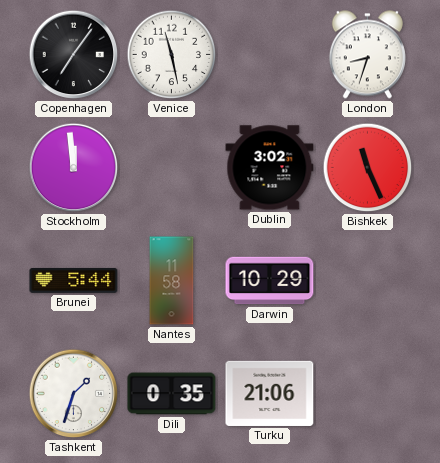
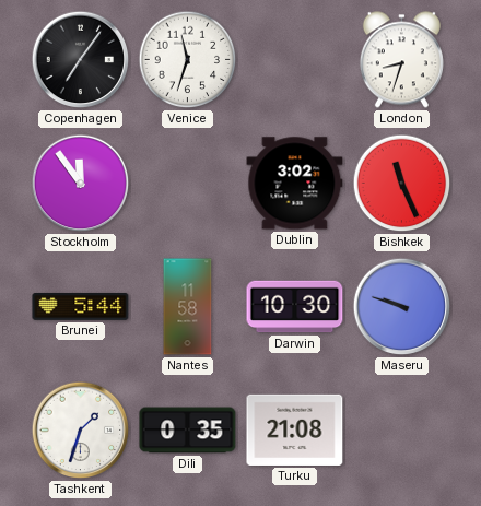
Venice: 11:28 -> 11:33
Stockholm: 11:59 -> 11:54
Darwin: 10:29 -> 10:30
Maseru: none -> 9:48
Turku: 21:06 -> 21:08
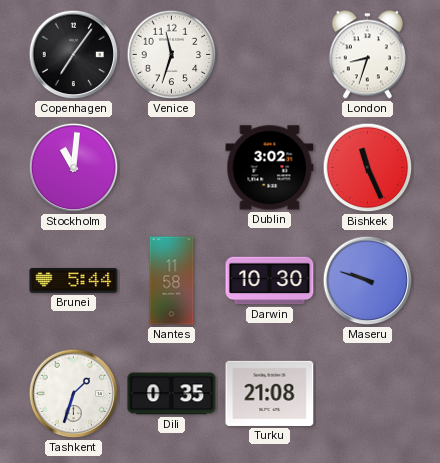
Stockholm: 11:54 -> 11:01
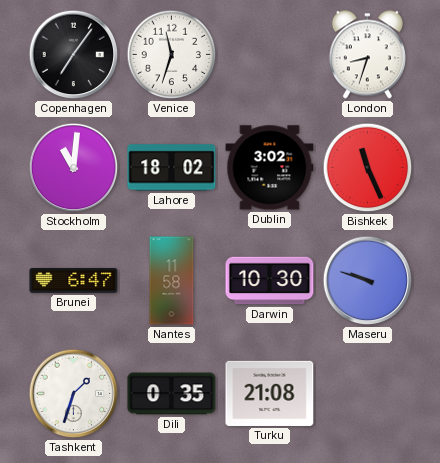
Lahore: none -> 18:02
Brunei: 5:44 -> 6:47
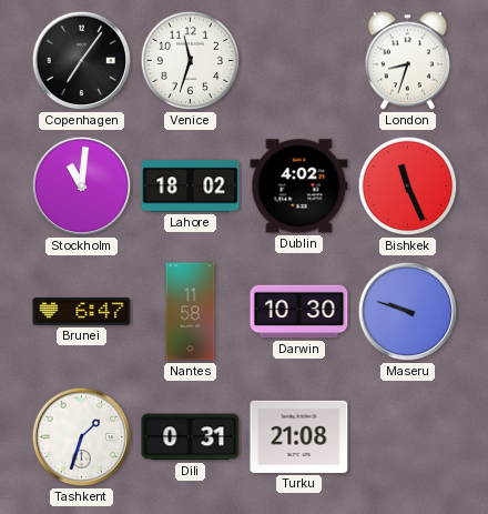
Dublin: 3:02 -> 4:02
Dili: 0:35 -> 0:31
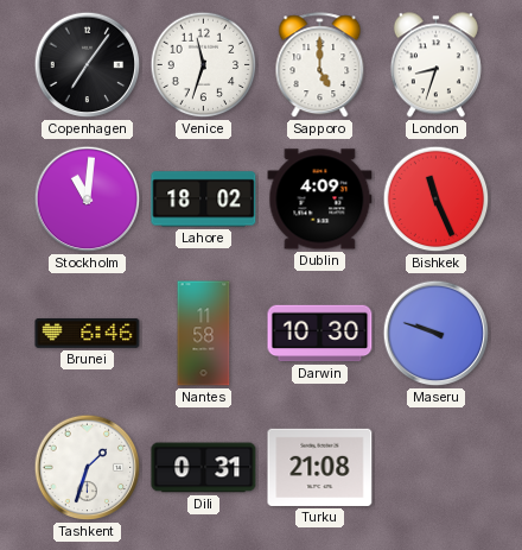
Sapporo: none -> 5:00
Dublin: 4:02 -> 4:09
Brunei: 6:47 -> 6:46
